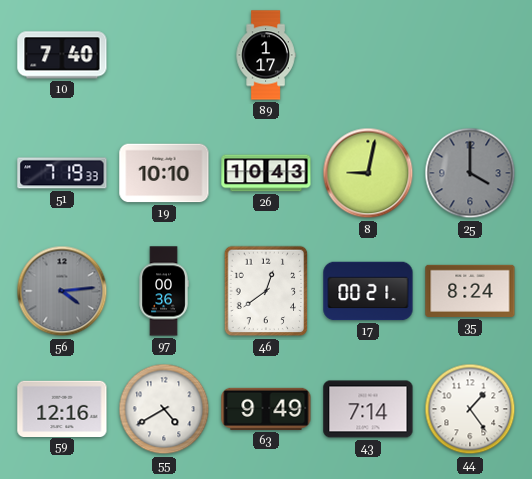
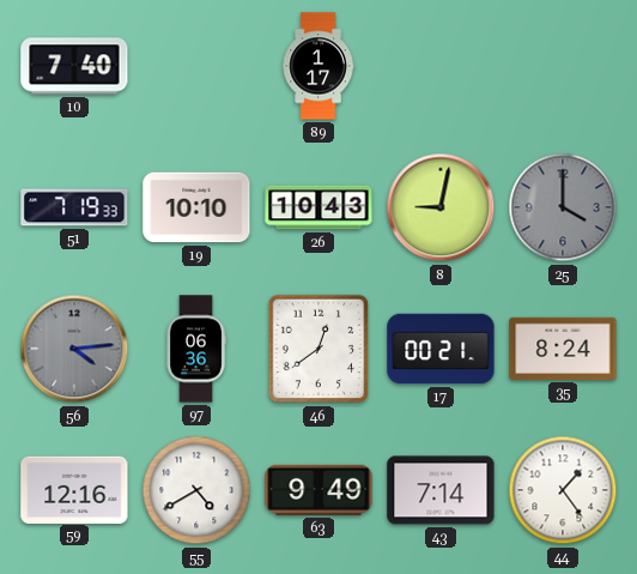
97: 00:36 -> 06:36
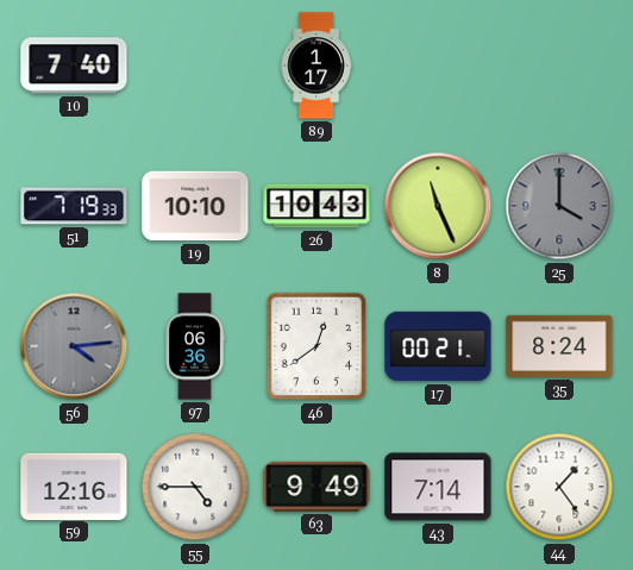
8: 9:02 -> 11:26
55: 4:40 -> 4:45
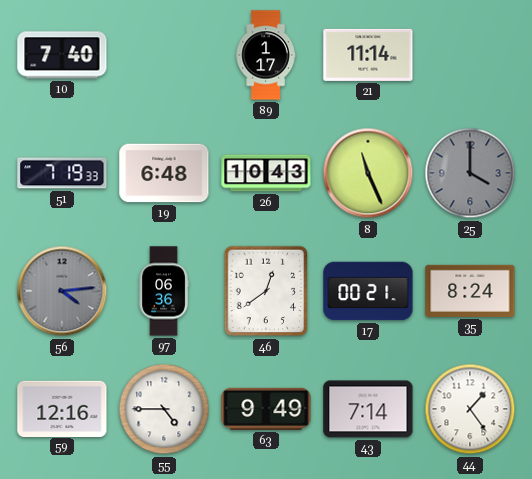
21: none -> 11:14
19: 10:10 -> 6:48
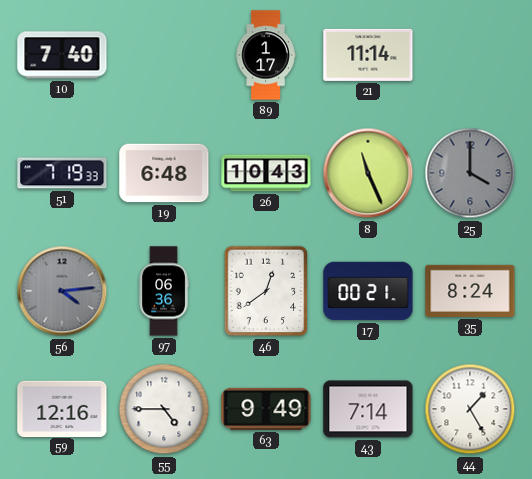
44: 1:24 -> 1:25
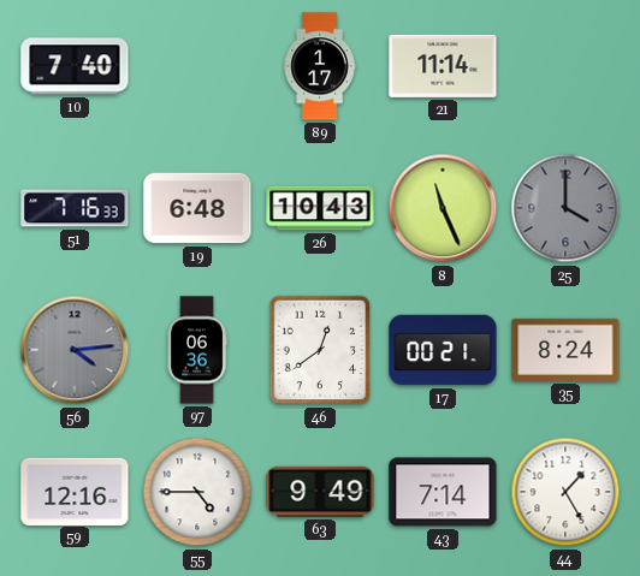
51: 7:19 -> 7:16
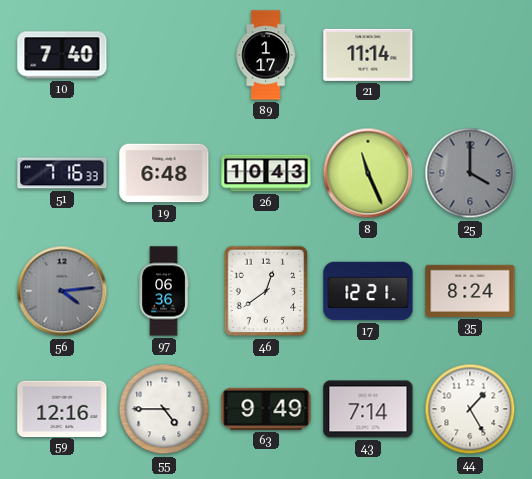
17: 00:21 -> 12:21
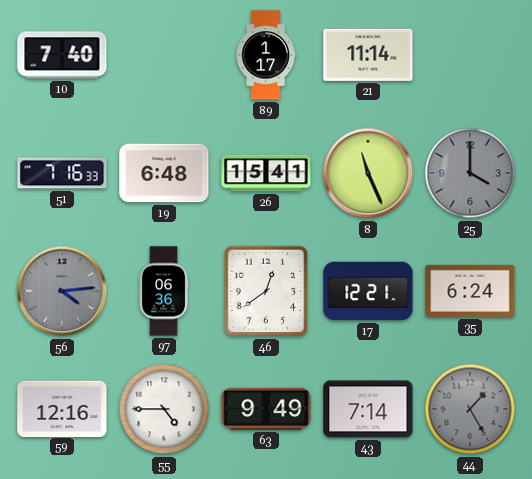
26: 10:43 -> 15:41
35: 8:24 -> 6:24
44 dial: white -> grey
